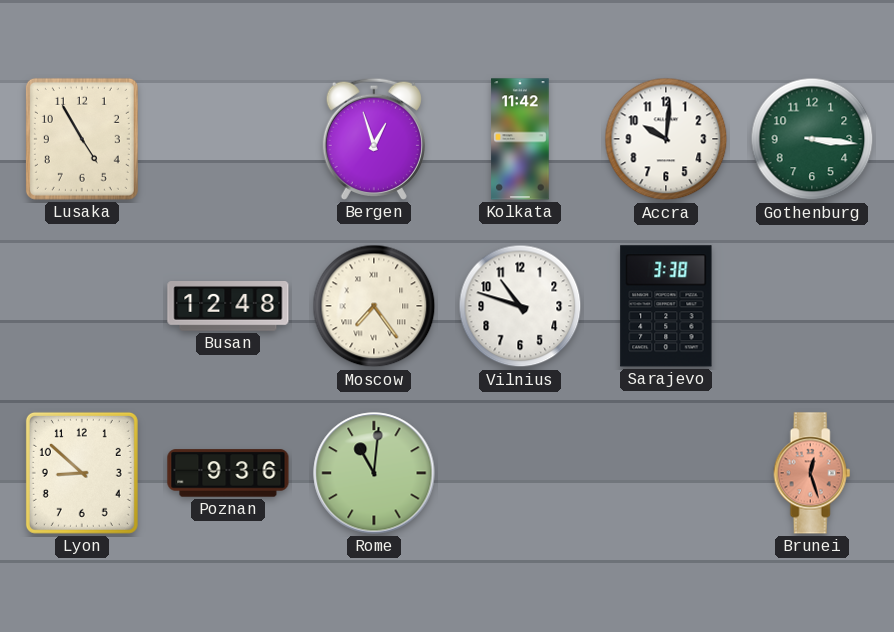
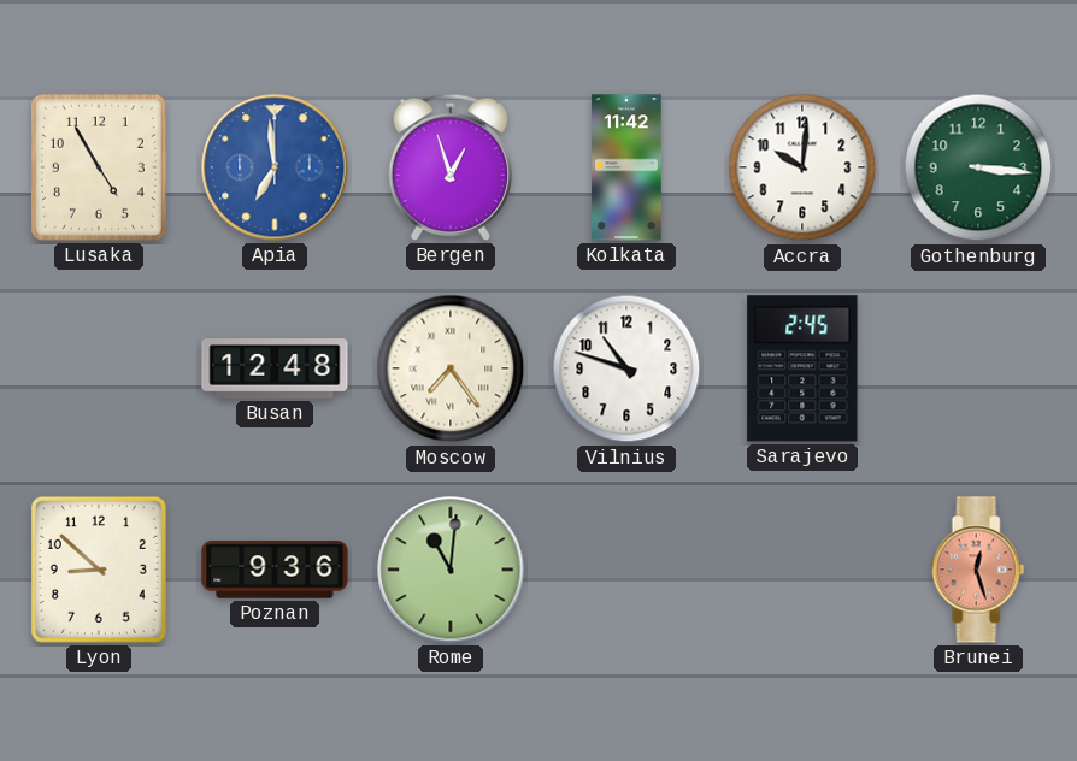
Apia: none -> 6:59
Sarajevo: 3:38 -> 2:45
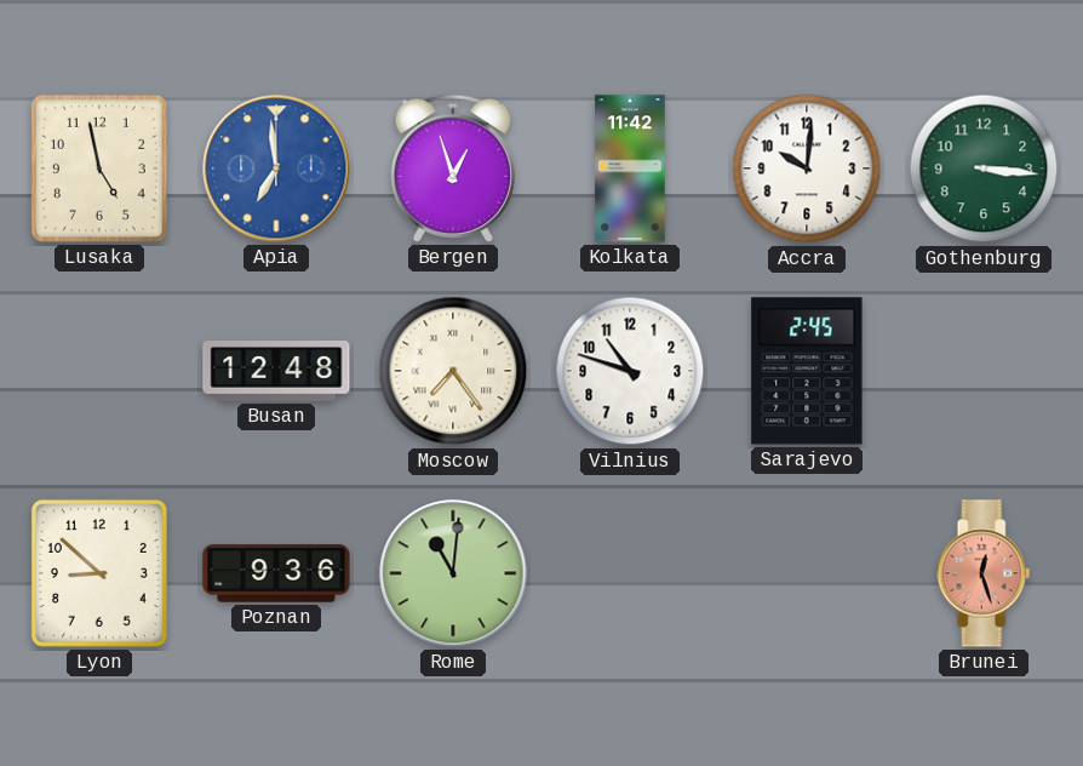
Lusaka: 4:55 -> 4:58
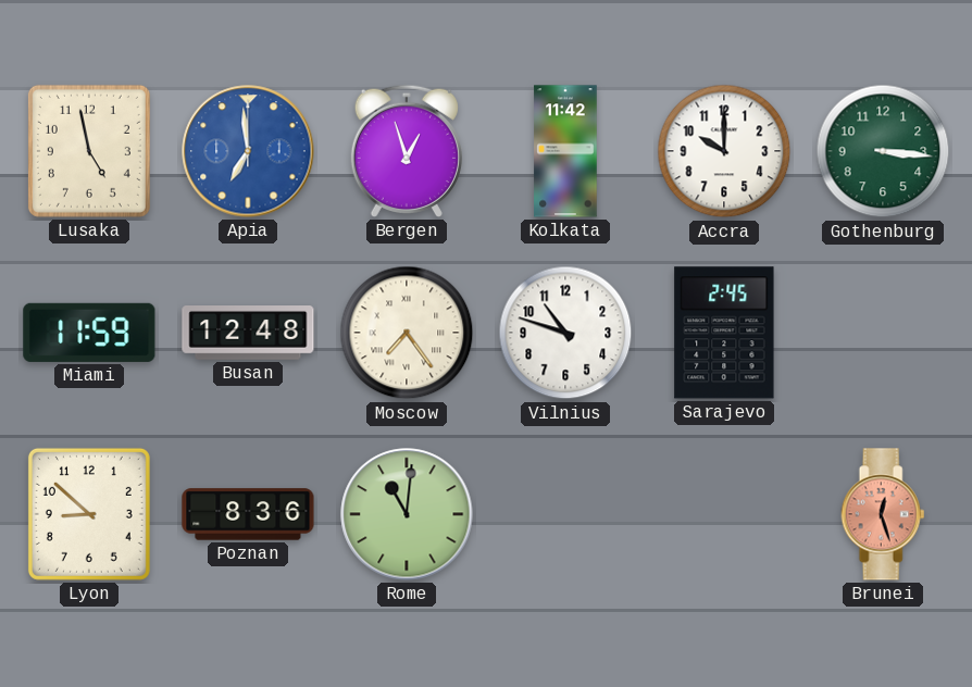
Accra: 10:01 -> 10:00
Miami: none -> 11:59
Poznan: 9:36 -> 8:36
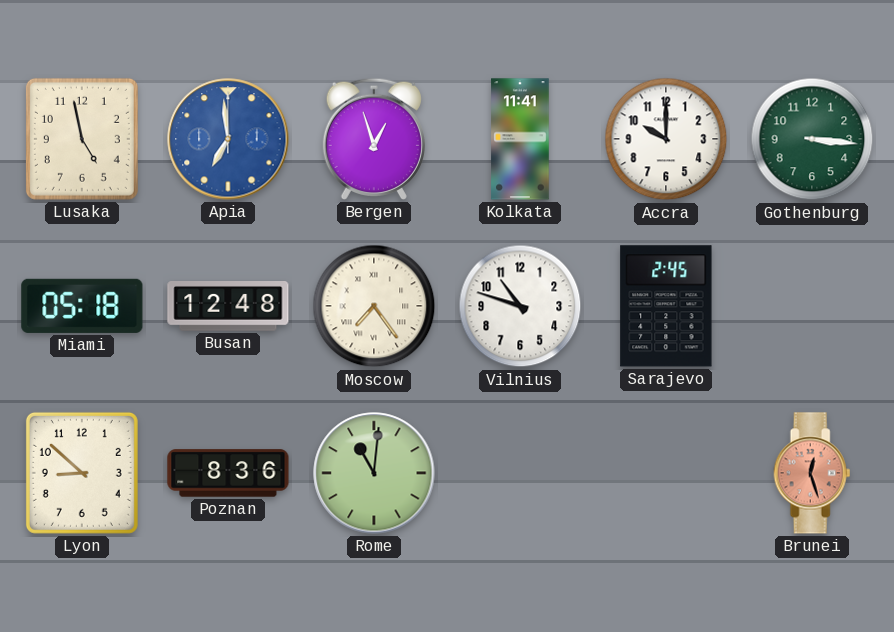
Kolkata: 11:42 -> 11:41
Miami: 11:59 -> 05:18
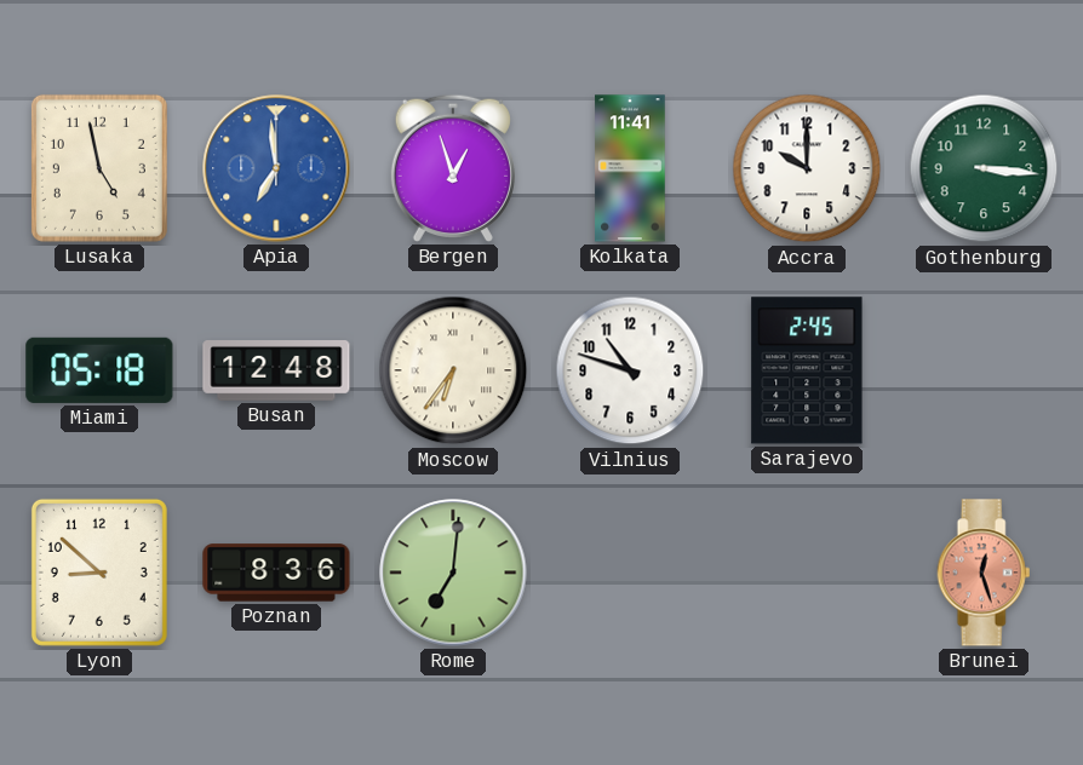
Moscow: 7:24 -> 6:36
Rome: 11:01 -> 7:01
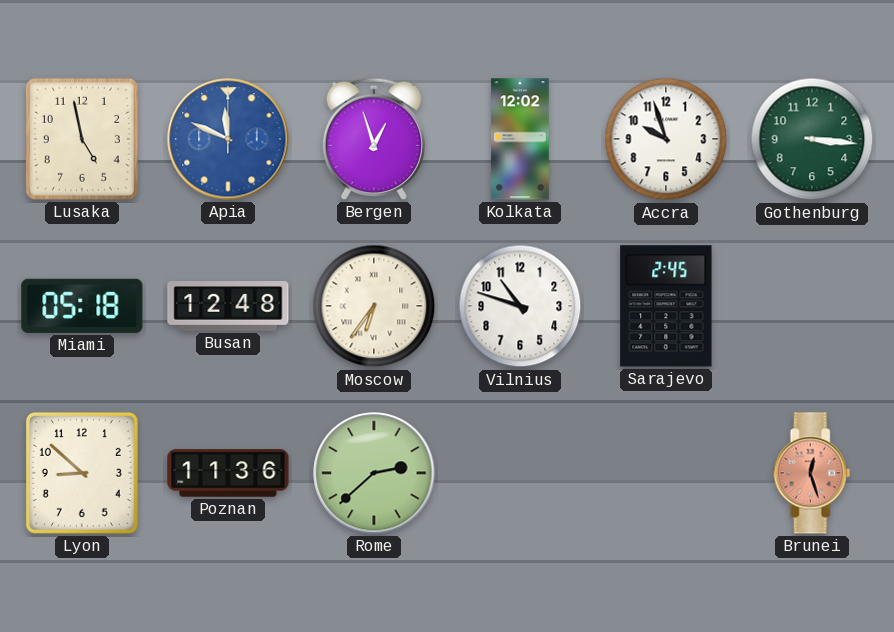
Apia: 6:59 -> 11:49
Kolkata: 11:41 -> 12:02
Accra: 10:00 -> 9:57
Poznan: 8:36 -> 11:36
Rome: 7:01 -> 2:38
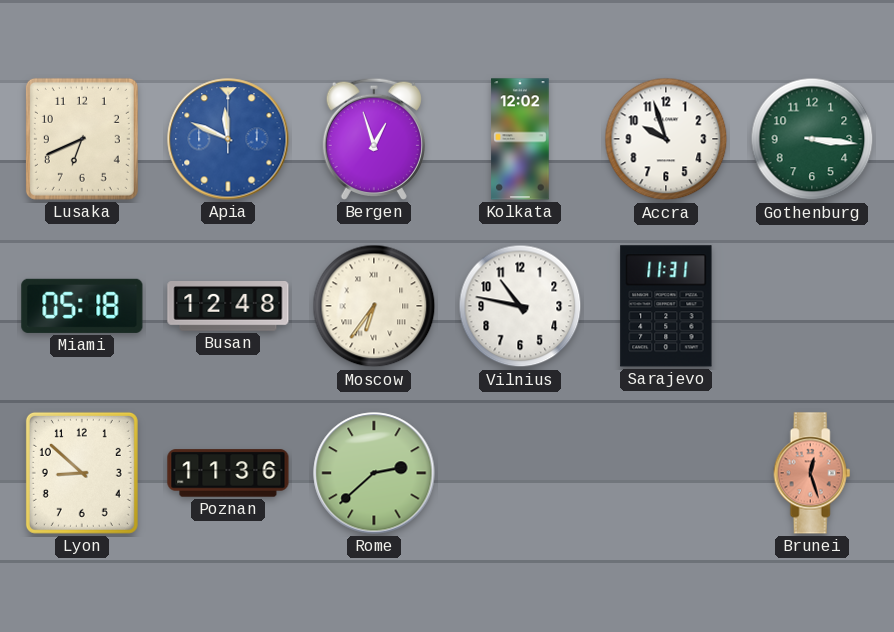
Lusaka: 4:58 -> 6:41
Vilnius: 10:48 -> 10:47
Sarajevo: 2:45 -> 11:31
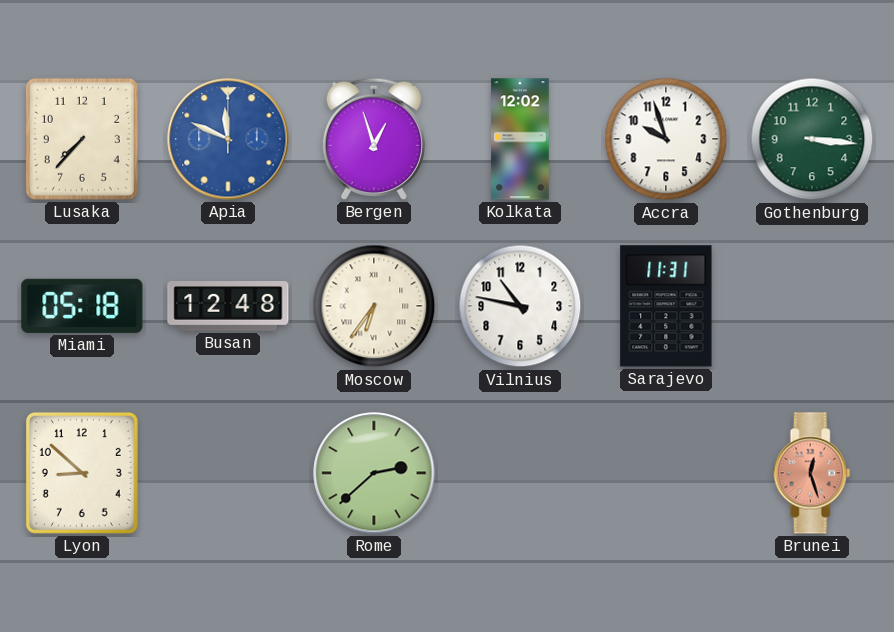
Lusaka: 6:41 -> 7:37
Poznan: 11:36 -> none
